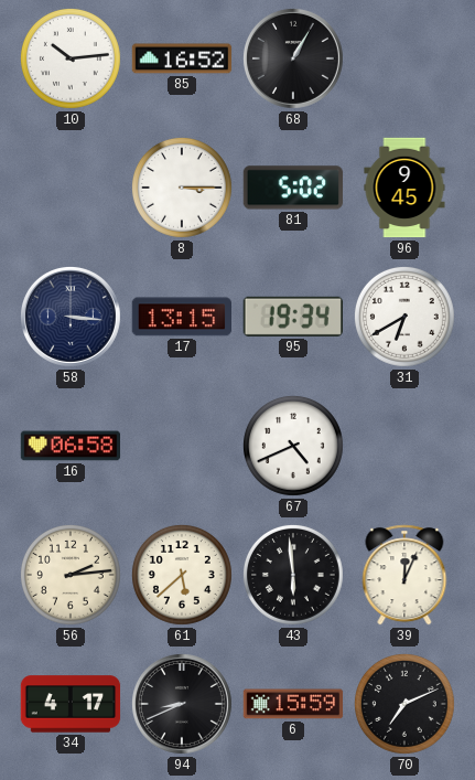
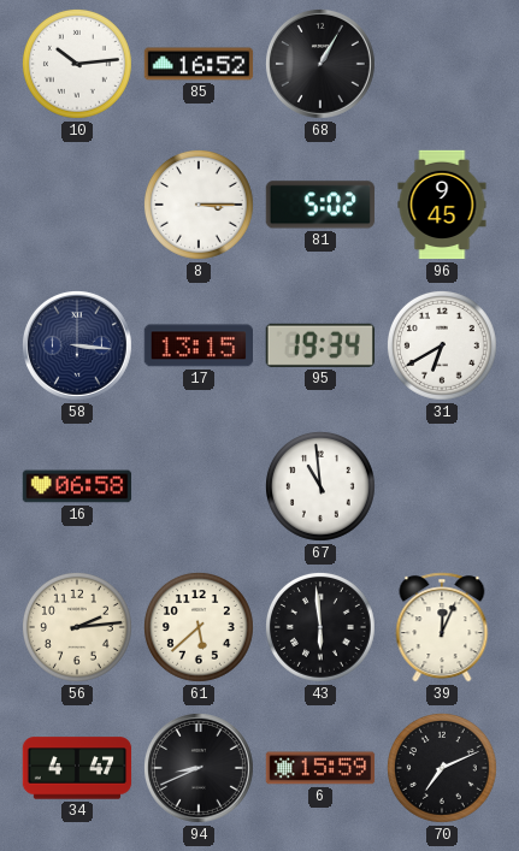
67: 4:41 -> 10:59
34: 4:17 -> 4:47
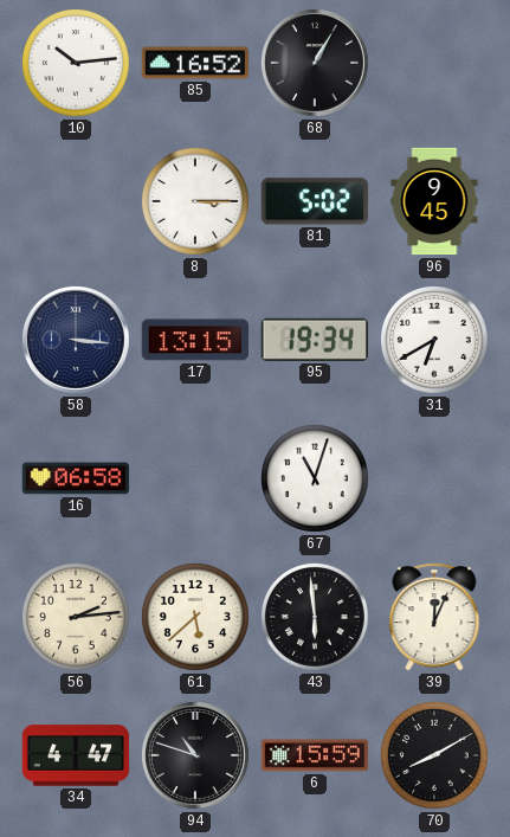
67: 10:59 -> 11:03
94: 8:41 -> 10:48
70: 7:11 -> 8:10
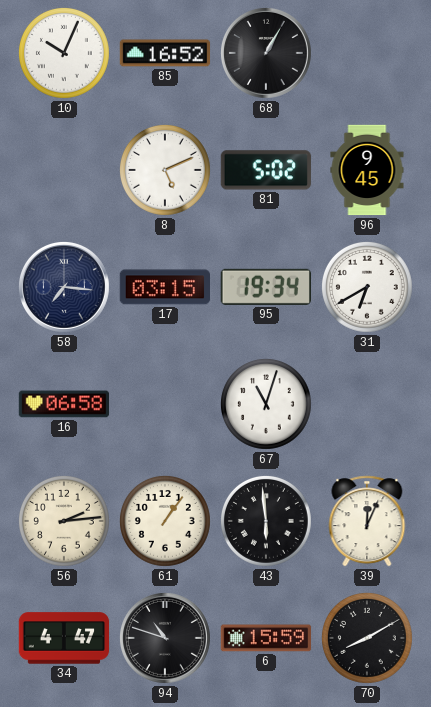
10: 10:14 -> 10:04
8: 3:15 -> 5:11
58: 3:16 -> 7:16
17: 13:15 -> 03:15
61: 5:38 -> 1:06
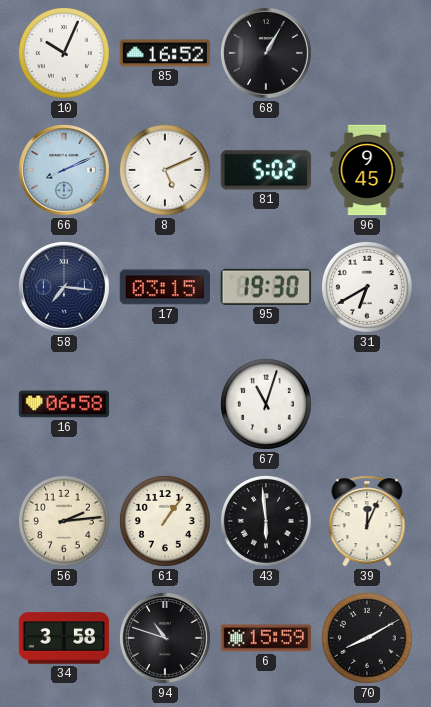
66: none -> 8:11
95: 19:34 -> 19:30
34: 4:47 -> 3:58
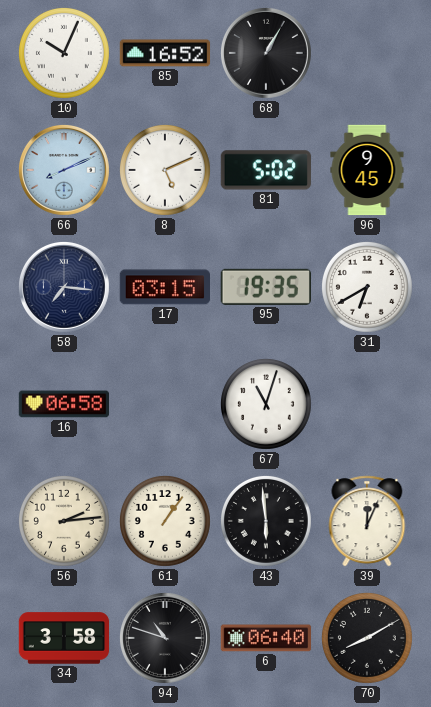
95: 19:30 -> 19:35
6: 15:59 -> 06:40
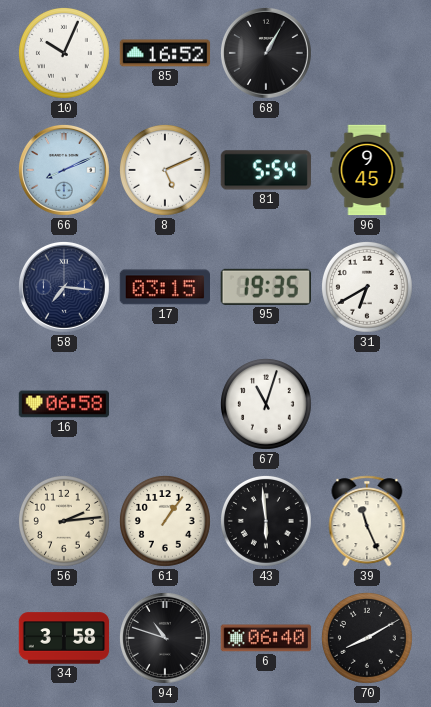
81: 5:02 -> 5:54
39: 12:04 -> 11:26
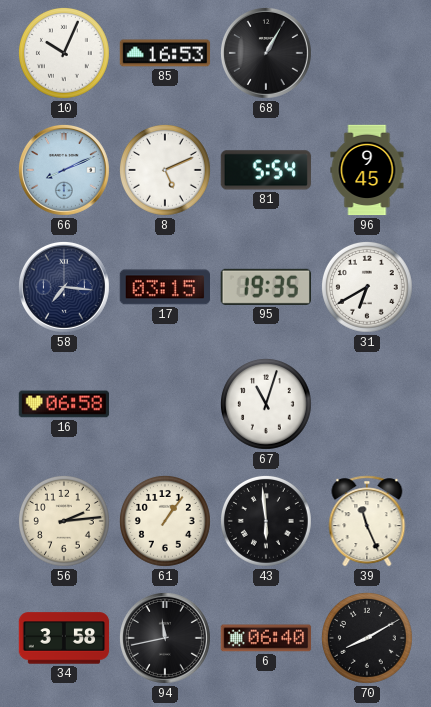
85: 16:52 -> 16:53
94: 10:48 -> 11:43
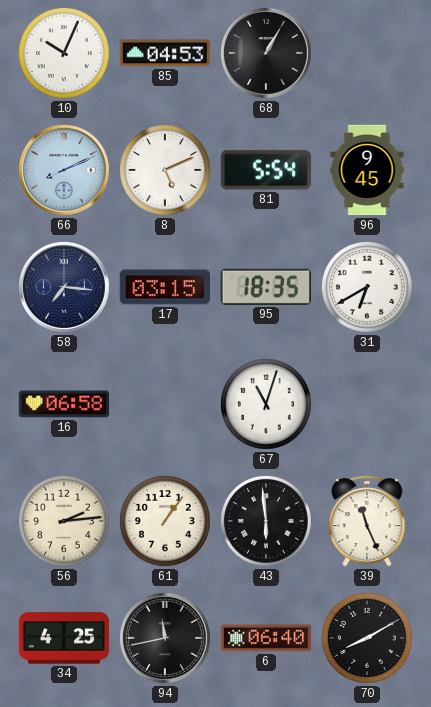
85: 16:53 -> 04:53
95: 19:35 -> 18:35
34: 3:58 -> 4:25
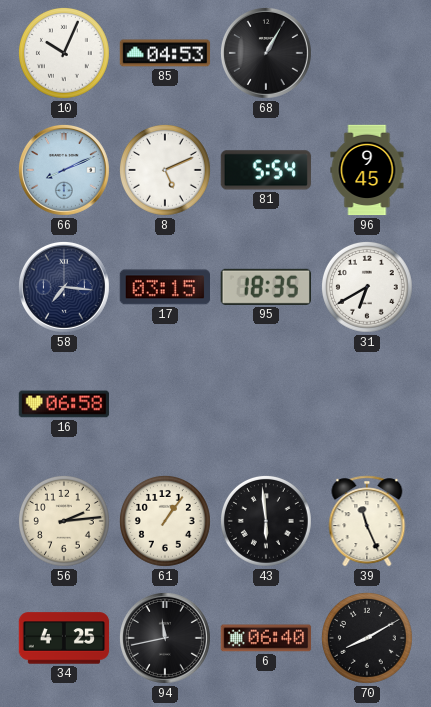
67: 11:03 -> none
